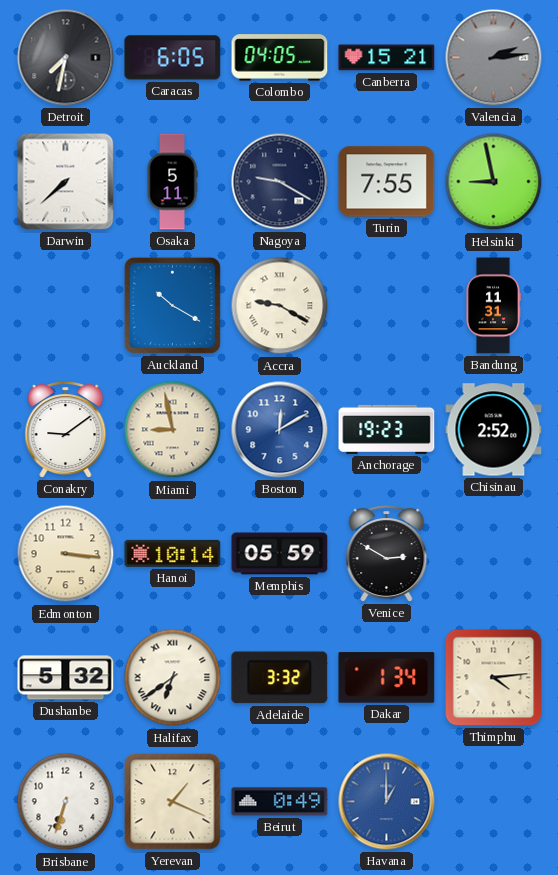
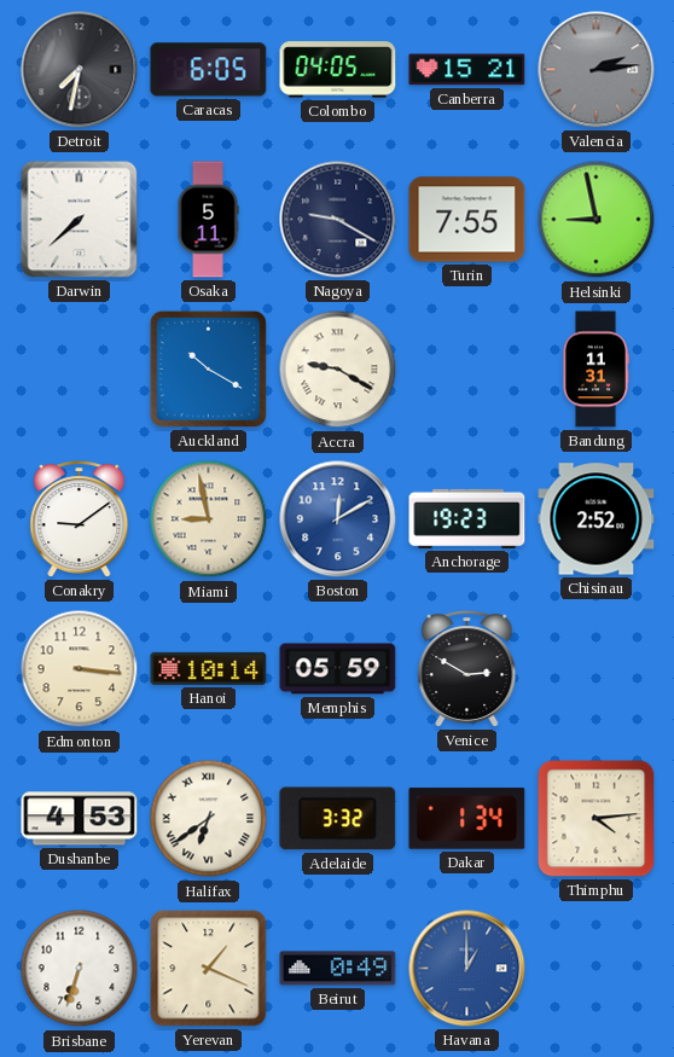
Dushanbe: 5:32 -> 4:53
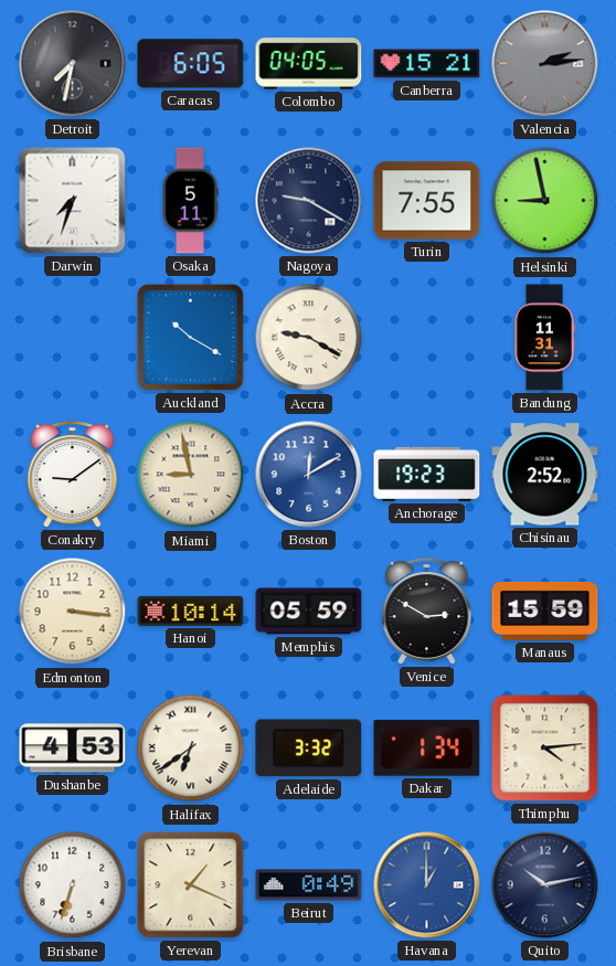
Darwin: 7:38 -> 7:33
Manaus: none -> 15:59
Quito: none -> 10:13
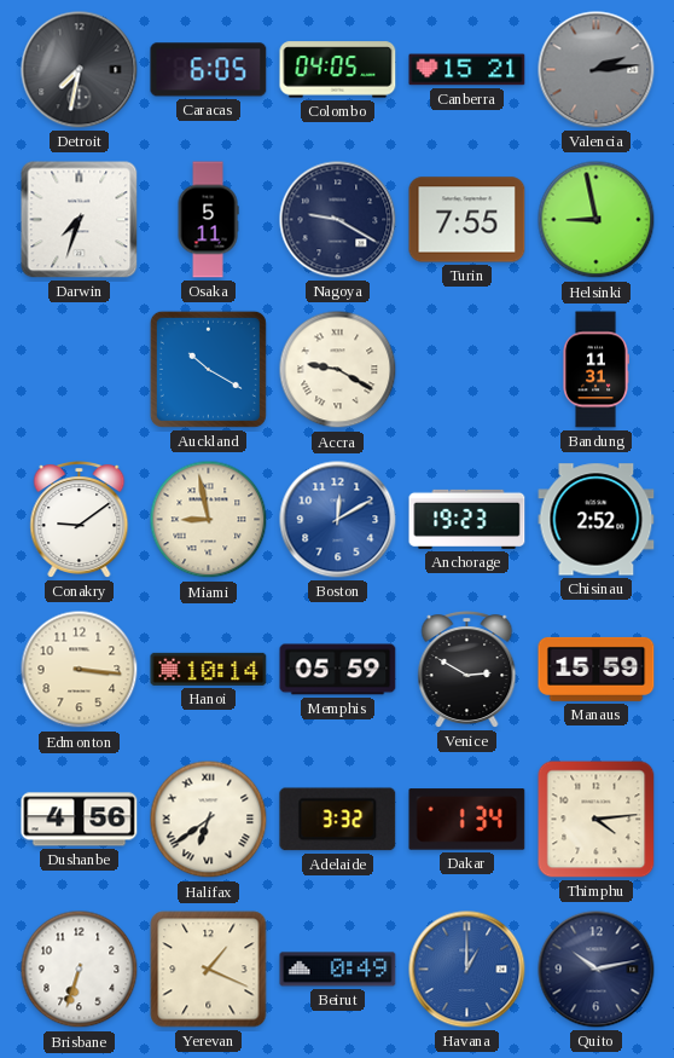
Dushanbe: 4:53 -> 4:56
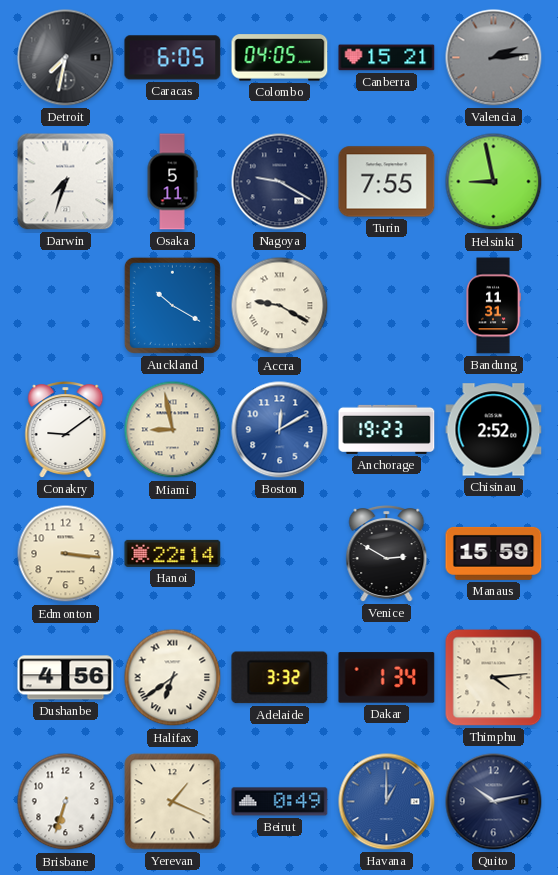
Hanoi: 10:14 -> 22:14
Memphis: 05:59 -> none
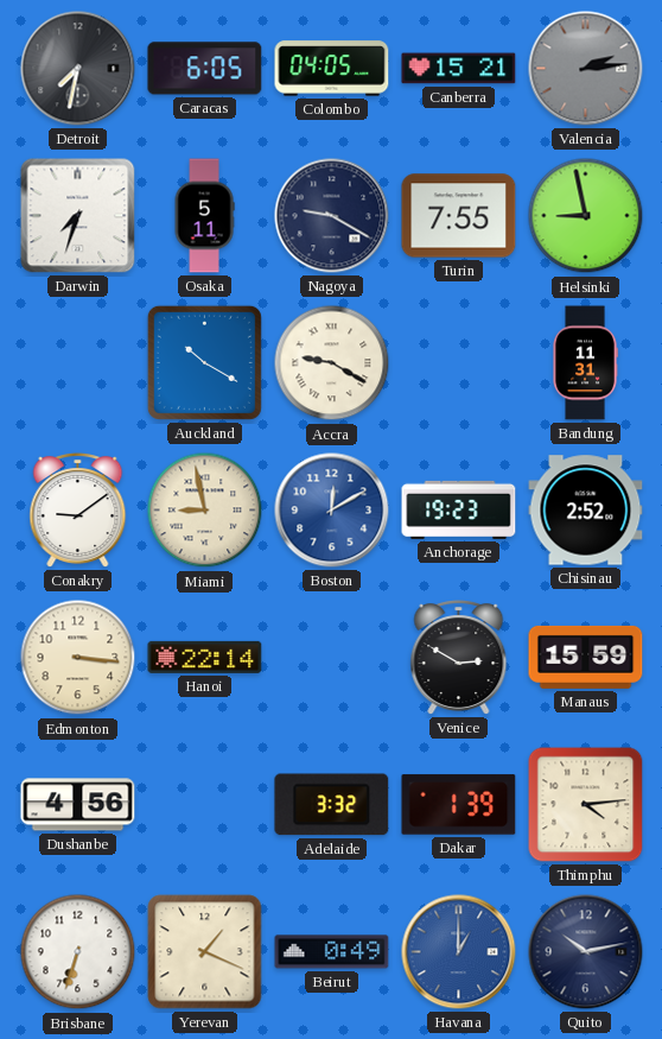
Halifax: 6:39 -> none
Dakar: 1:34 -> 1:39
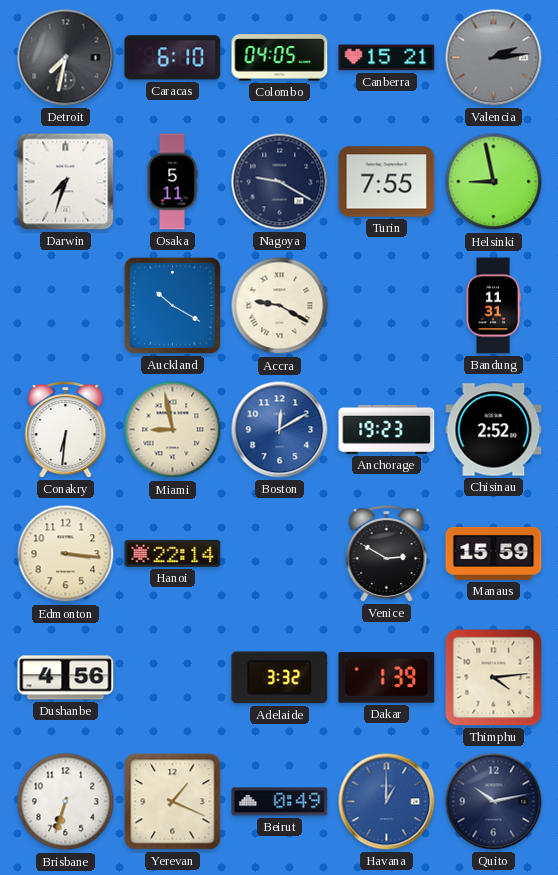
Caracas: 6:05 -> 6:10
Conakry: 9:09 -> 6:31
